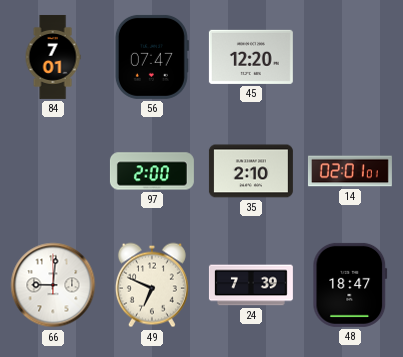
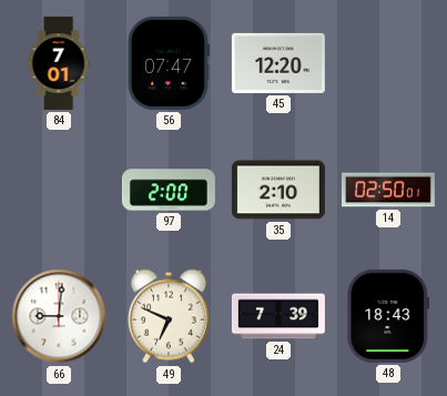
14: 02:01 -> 02:50
48: 18:47 -> 18:43
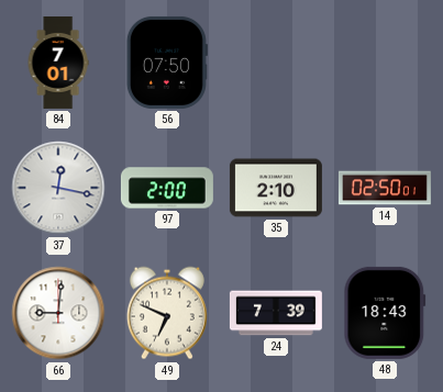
56: 07:47 -> 07:50
45: 12:20 -> none
37: none -> 12:17
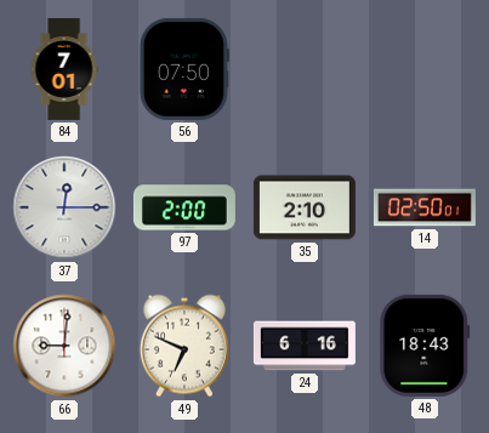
37: 12:17 -> 12:15
24: 7:39 -> 6:16
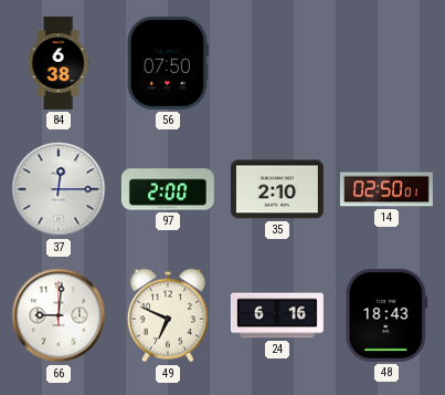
84: 7:01 -> 6:38
